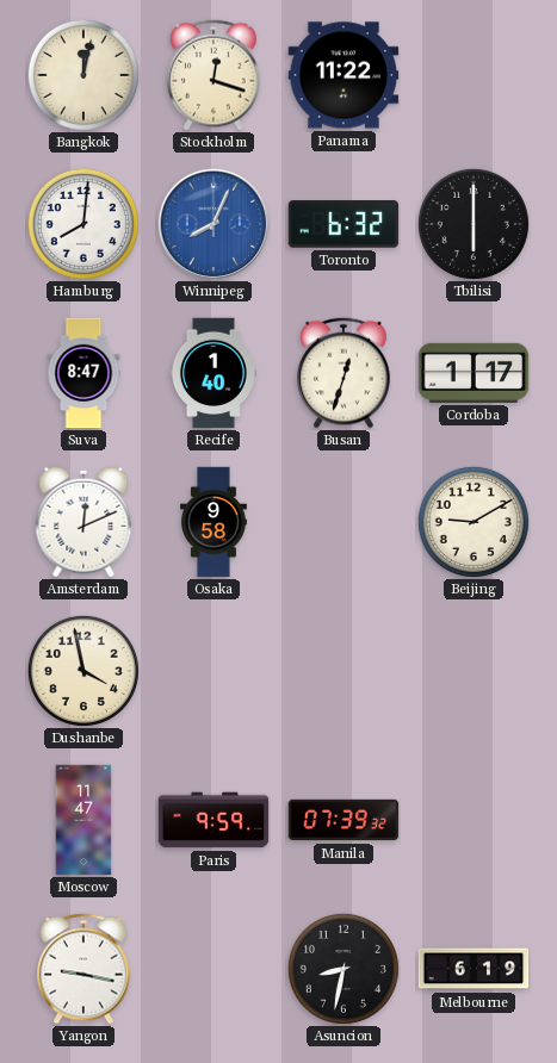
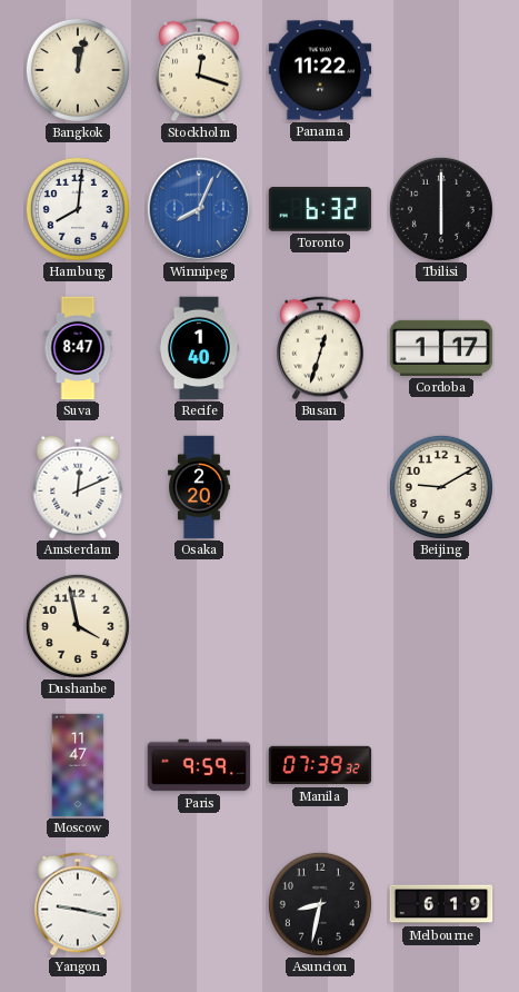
Osaka: 9:58 -> 2:20
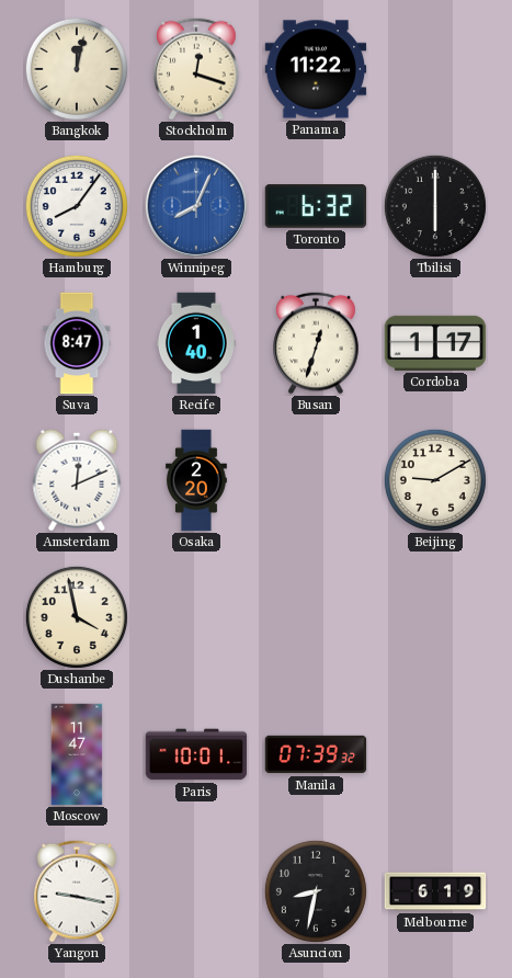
Hamburg: 8:01 -> 8:06
Paris: 9:59 -> 10:01
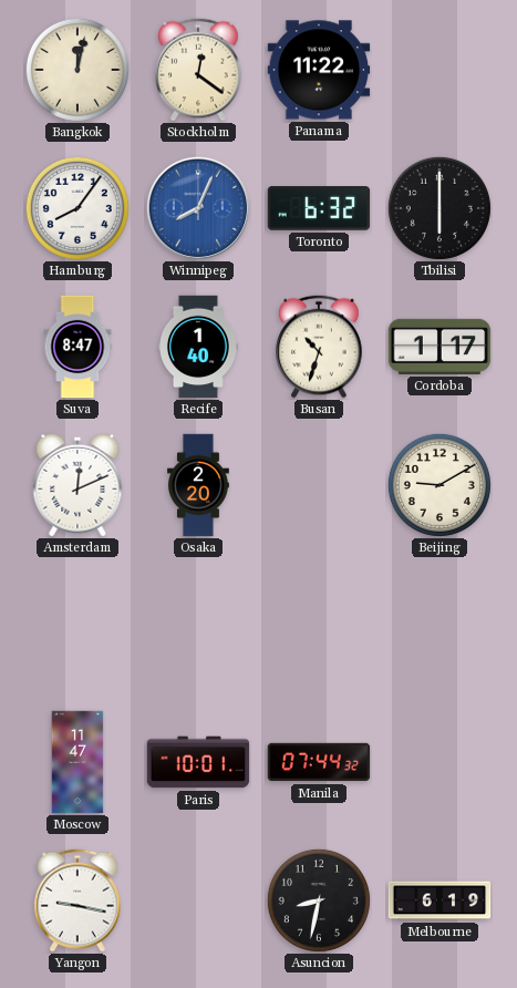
Stockholm: 12:18 -> 12:21
Busan: 12:33 -> 10:33
Dushanbe: 3:58 -> none
Manila: 07:39 -> 07:44
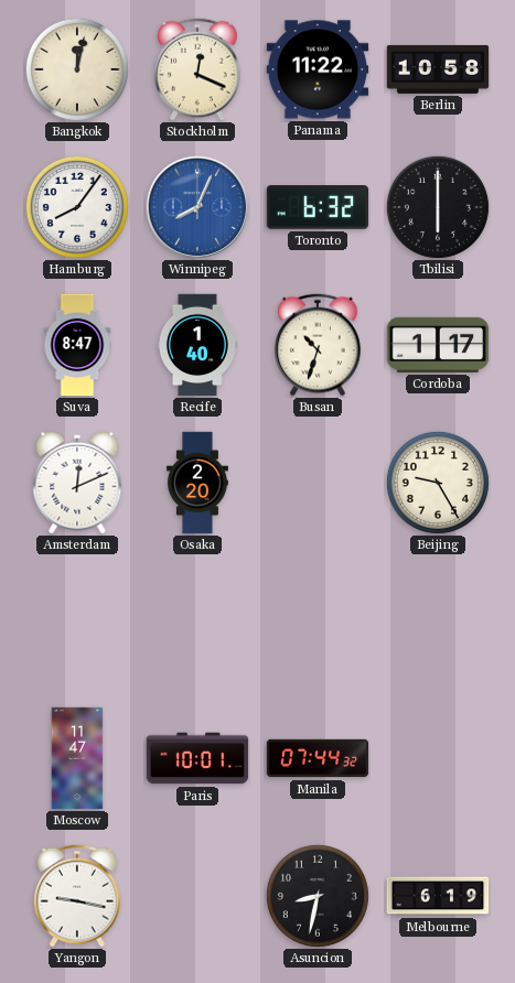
Stockholm: 12:21 -> 12:19
Berlin: none -> 10:58
Beijing: 9:10 -> 9:25
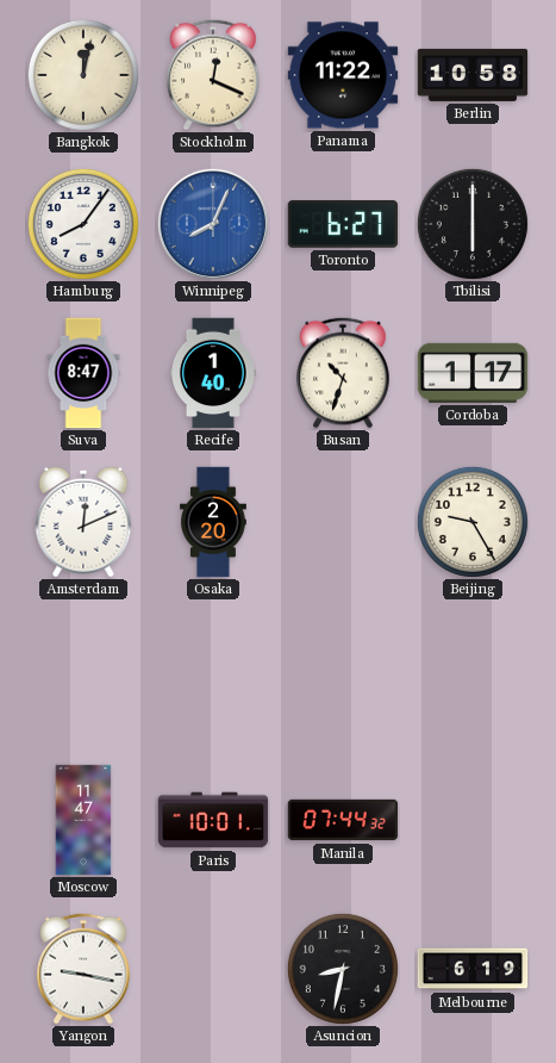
Toronto: 6:32 -> 6:27
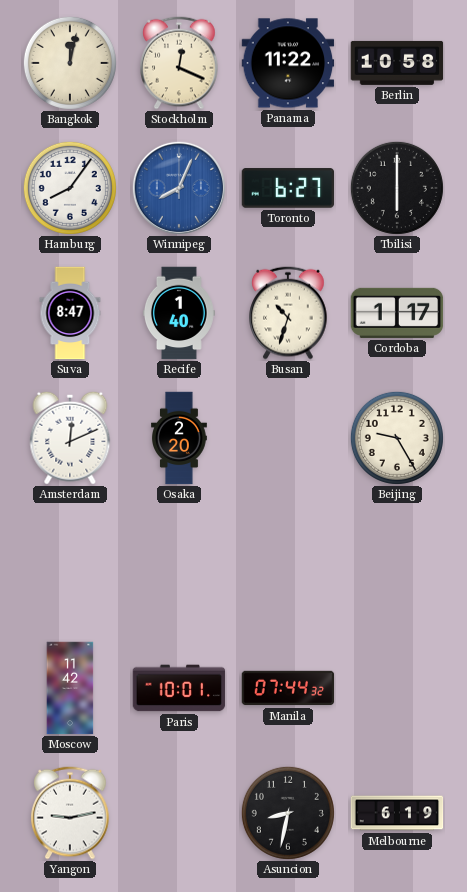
Moscow: 11:47 -> 11:42
Yangon: 9:17 -> 9:13
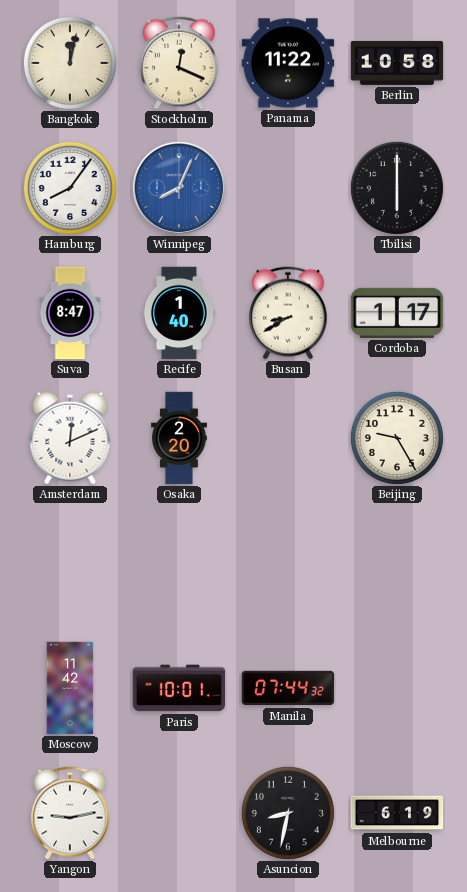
Toronto: 6:27 -> none
Busan: 10:33 -> 8:40
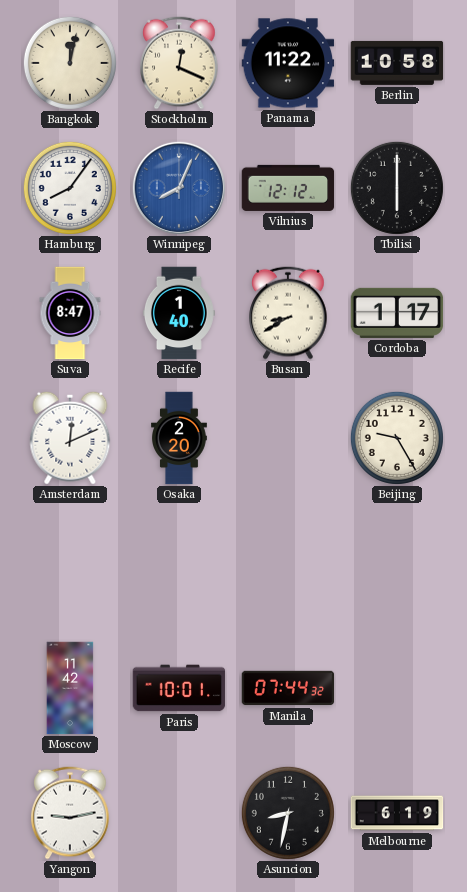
Vilnius: none -> 12:12
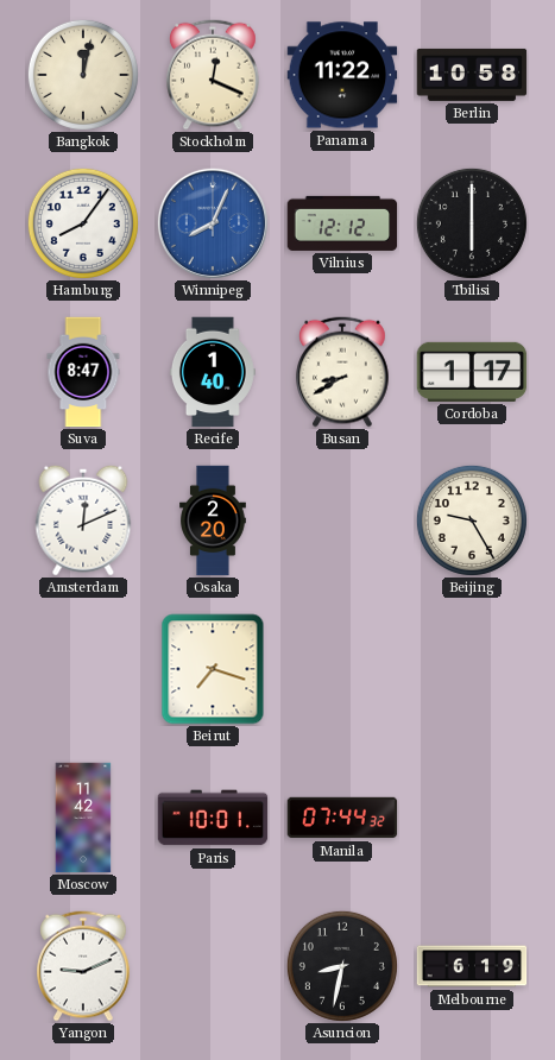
Beirut: none -> 7:18
Yangon: 9:13 -> 9:11
